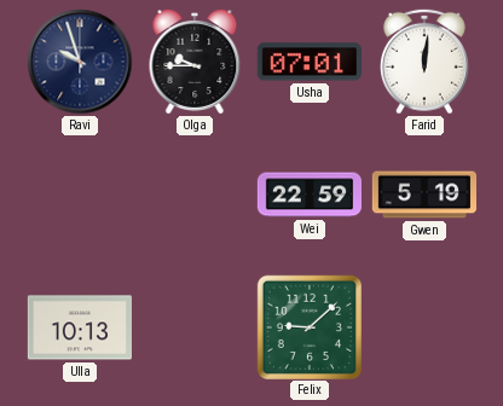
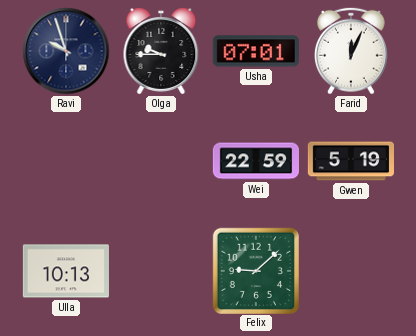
Farid: 12:01 -> 12:04
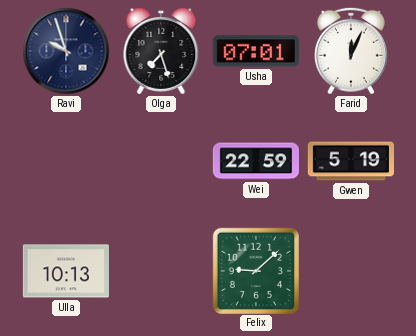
Olga: 9:45 -> 7:27
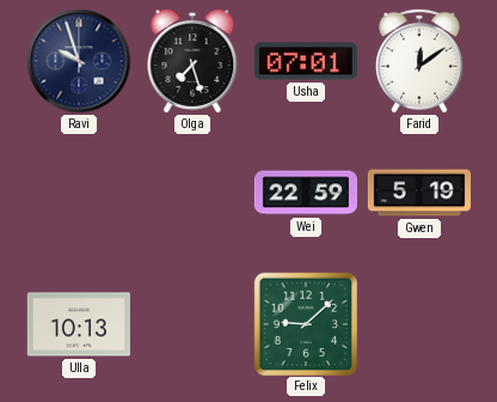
Farid: 12:04 -> 12:09
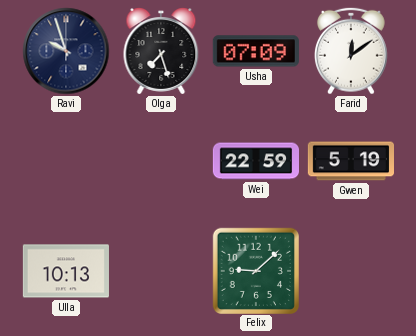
Usha: 07:01 -> 07:09
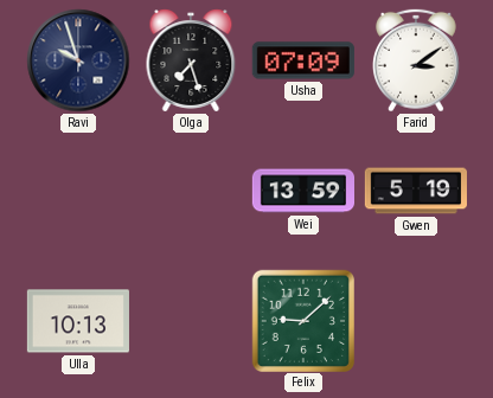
Farid: 12:09 -> 3:09
Wei: 22:59 -> 13:59
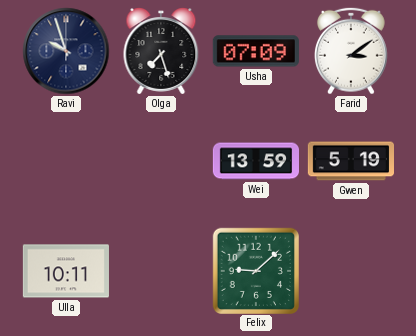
Ulla: 10:13 -> 10:11
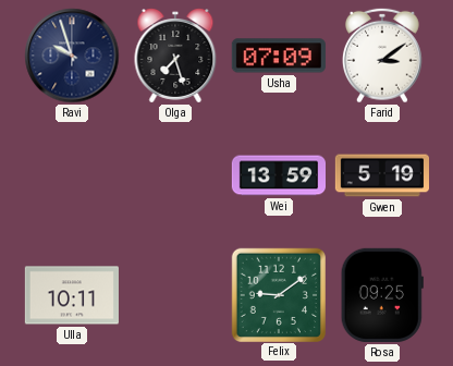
Felix: 9:08 -> 9:09
Rosa: none -> 09:25
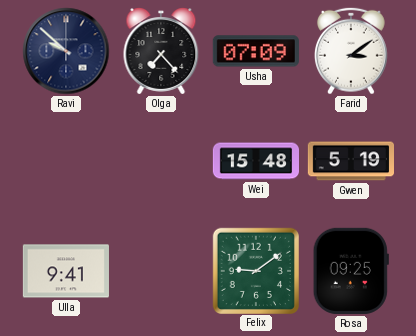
Ravi: 9:57 -> 9:52
Olga: 7:27 -> 7:23
Wei: 13:59 -> 15:48
Ulla: 10:11 -> 9:41
